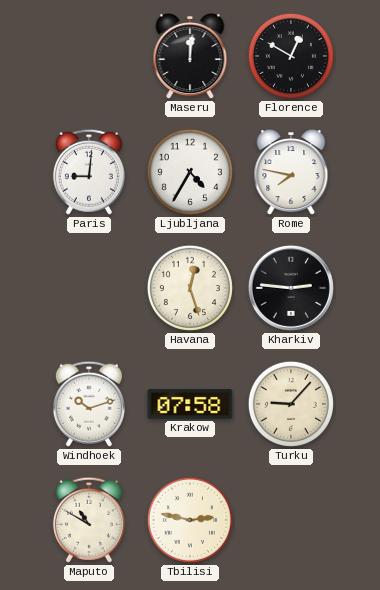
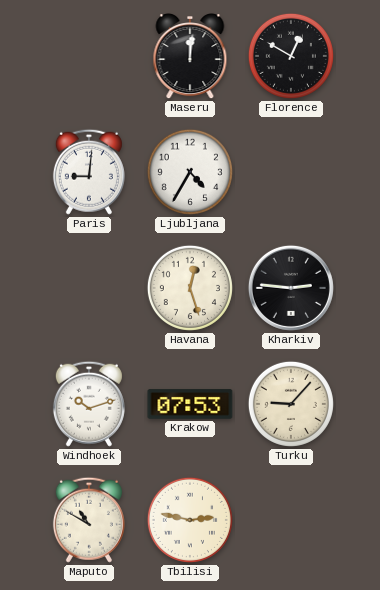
Rome: 7:47 -> none
Krakow: 07:58 -> 07:53
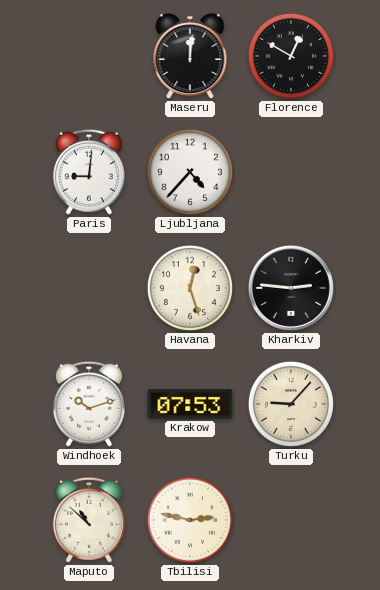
Ljubljana: 4:35 -> 4:37
Maputo: 10:50 -> 10:52
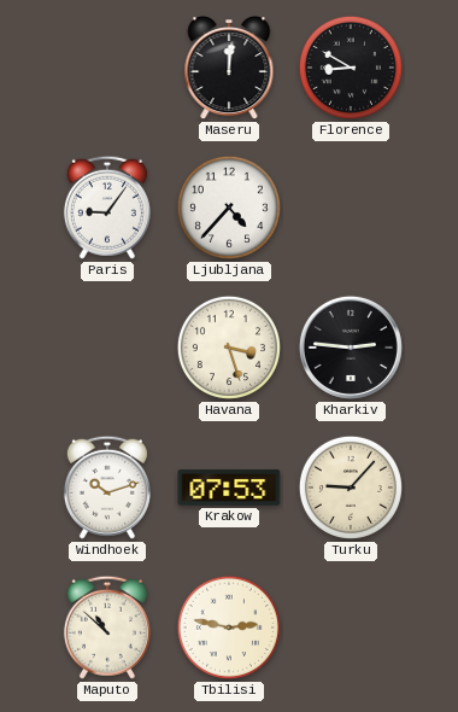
Florence: 12:50 -> 8:50
Paris: 9:01 -> 9:06
Havana: 12:27 -> 3:27
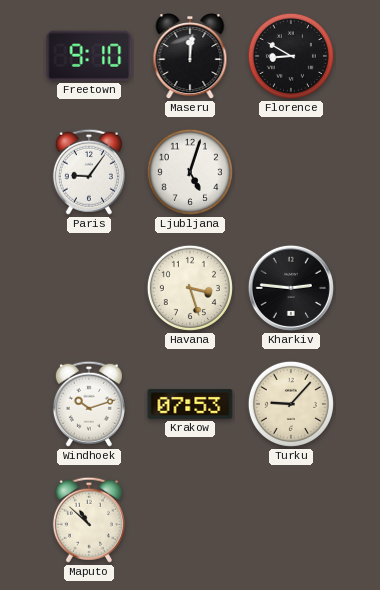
Freetown: none -> 9:10
Ljubljana: 4:37 -> 5:03
Tbilisi: 2:47 -> none
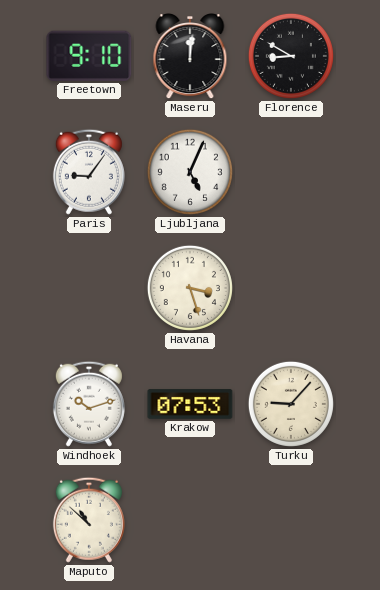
Ljubljana: 5:03 -> 5:04
Kharkiv: 2:46 -> none
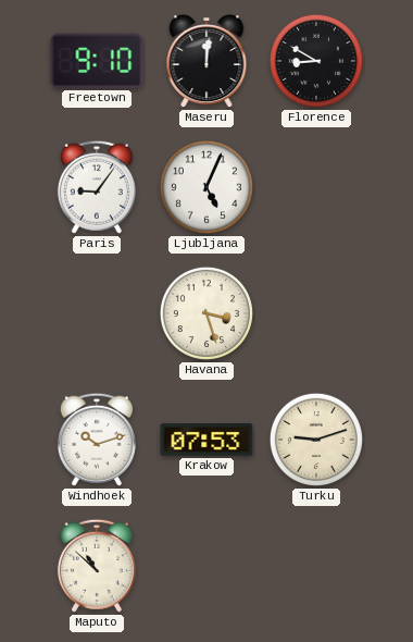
Turku: 9:07 -> 9:12
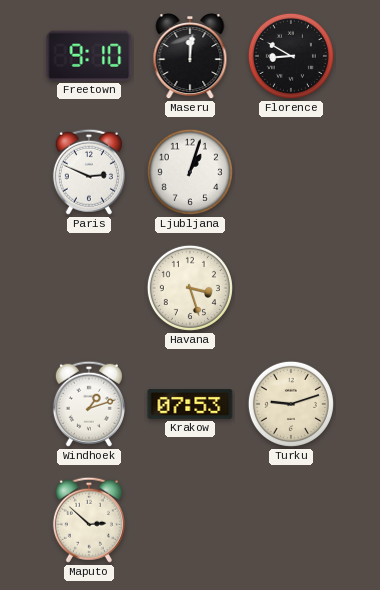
Paris: 9:06 -> 2:49
Ljubljana: 5:04 -> 1:03
Windhoek: 10:12 -> 1:12
Maputo: 10:52 -> 2:52
